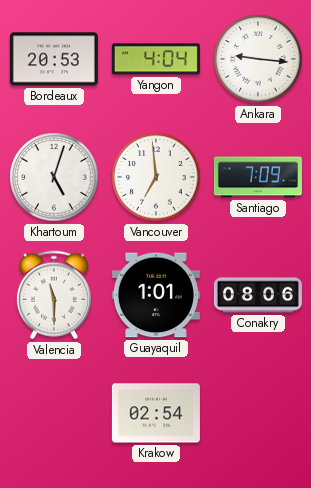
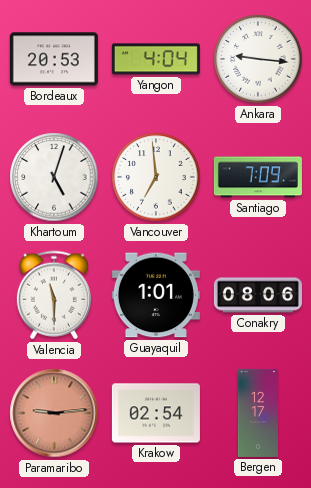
Paramaribo: none -> 9:14
Bergen: none -> 12:17
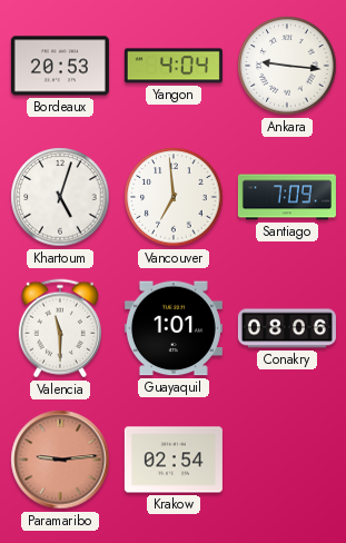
Bergen: 12:17 -> none
